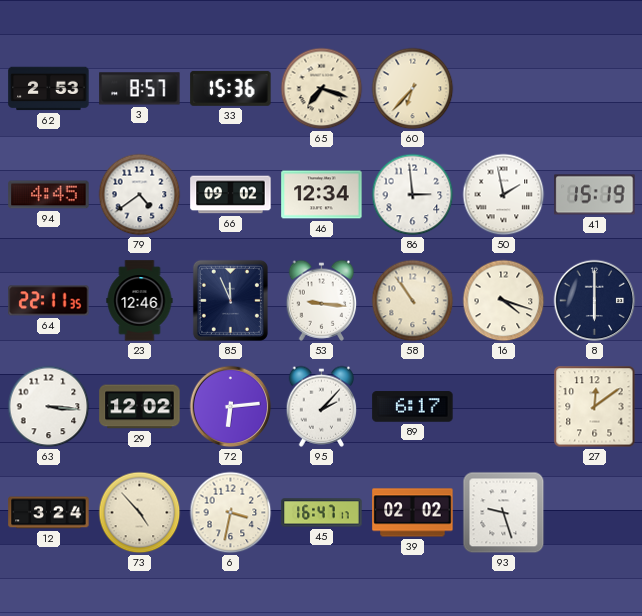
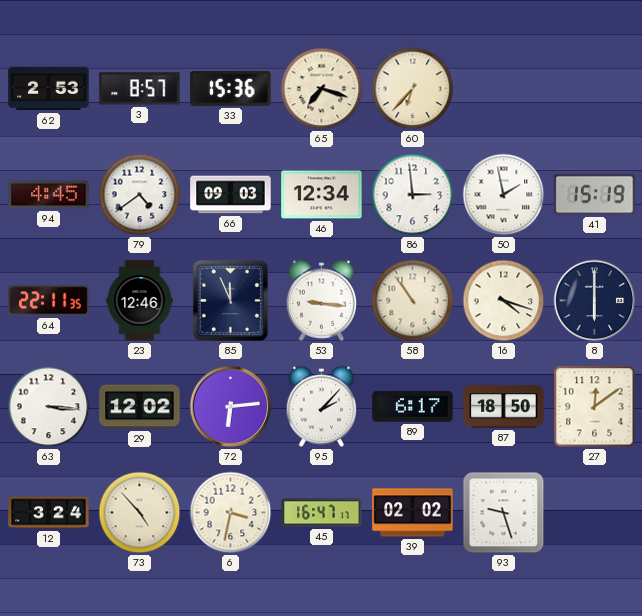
66: 09:02 -> 09:03
87: none -> 18:50
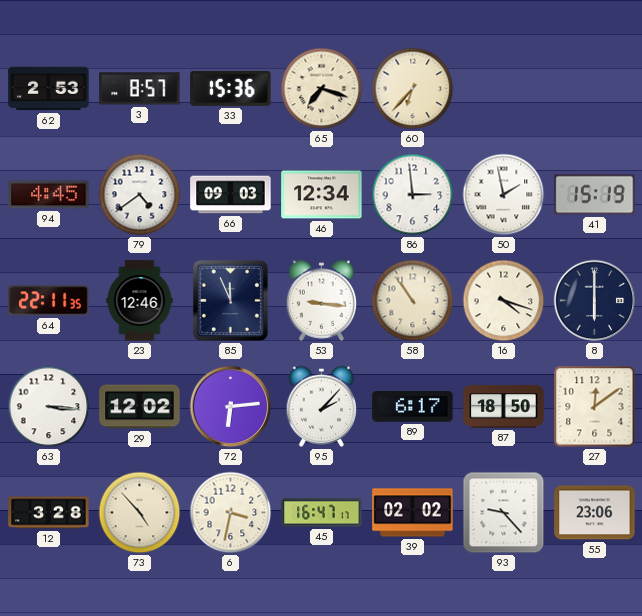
12: 3:24 -> 3:28
93: 9:27 -> 9:23
55: none -> 23:06
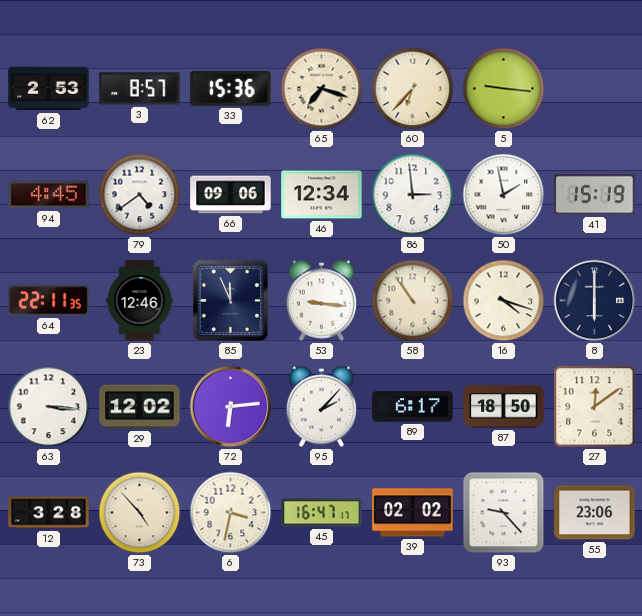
5: none -> 9:16
66: 09:03 -> 09:06
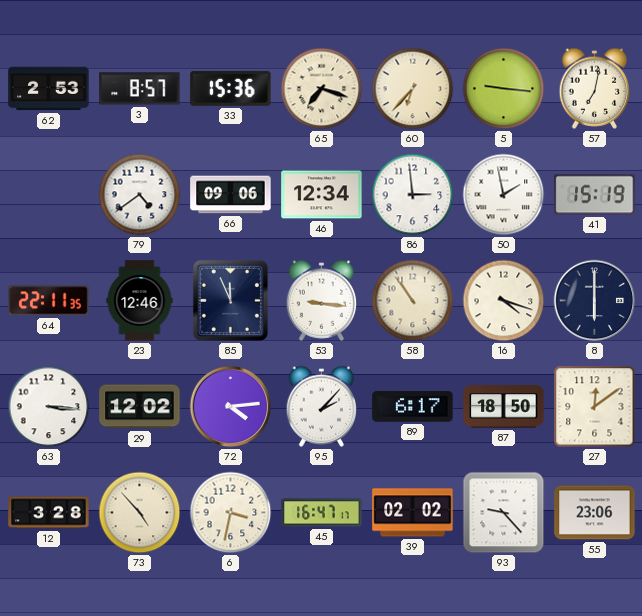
57: none -> 7:02
94: 4:45 -> none
72: 6:14 -> 4:14
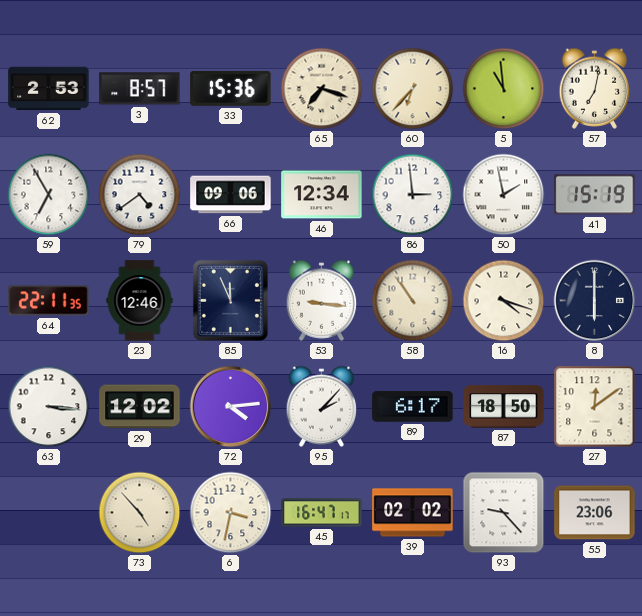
5: 9:16 -> 10:59
59: none -> 6:55
12: 3:28 -> none
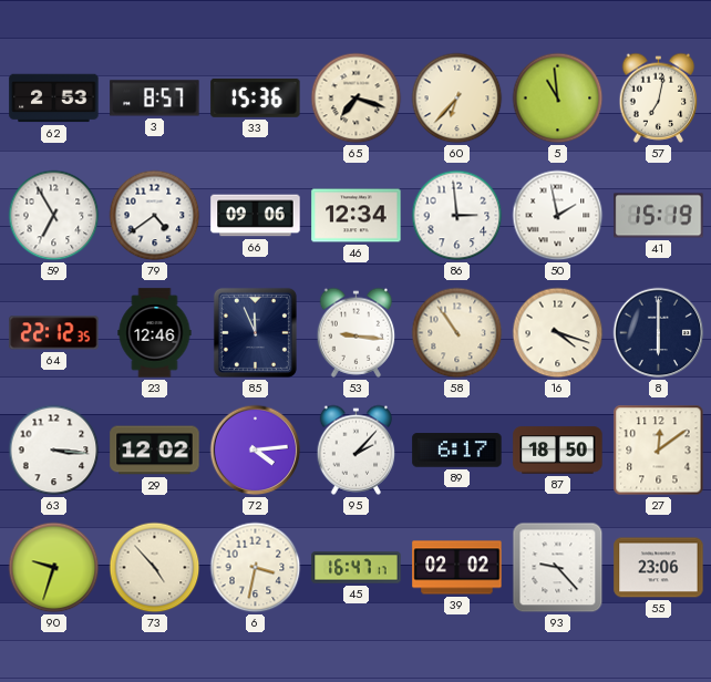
64: 22:11 -> 22:12
90: none -> 9:33
